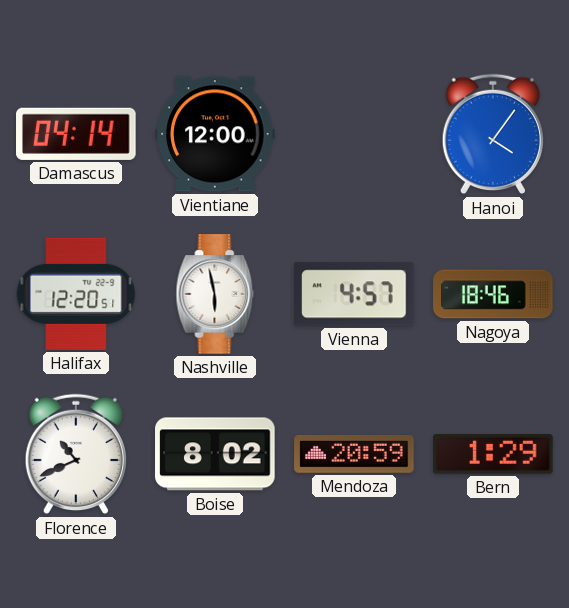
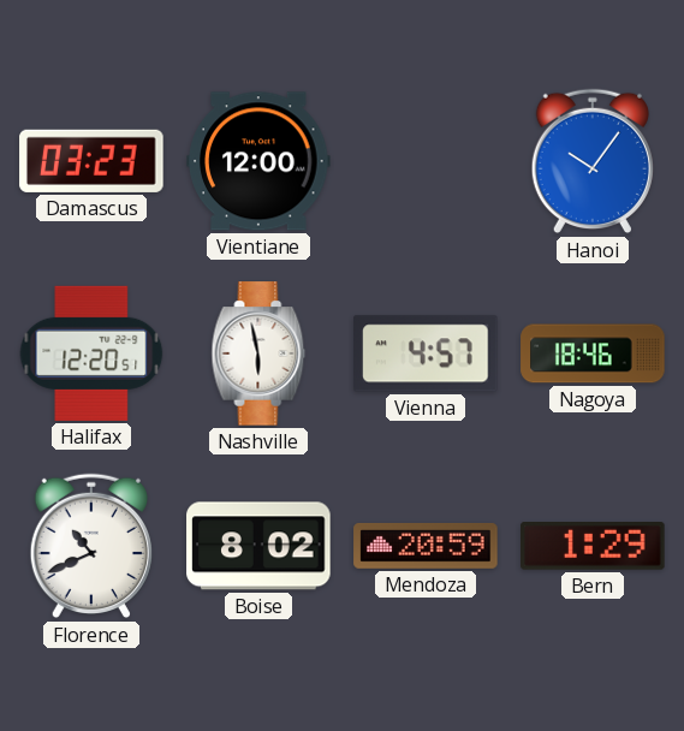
Damascus: 04:14 -> 03:23
Hanoi: 4:06 -> 10:06
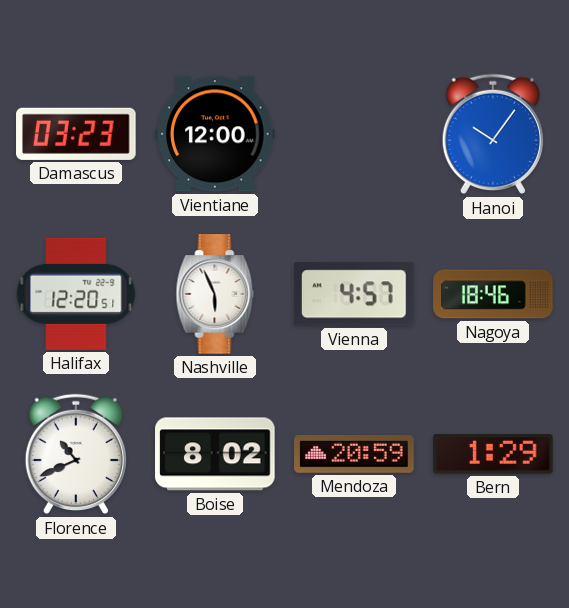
Nashville: 5:58 -> 5:56
